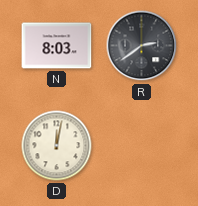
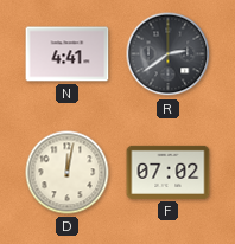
N: 8:03 -> 4:41
F: none -> 07:02
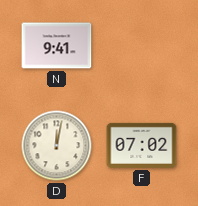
N: 4:41 -> 9:41
R: 2:39 -> none
